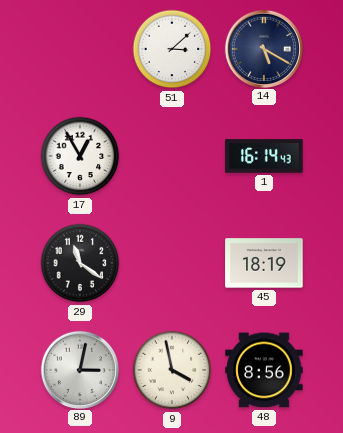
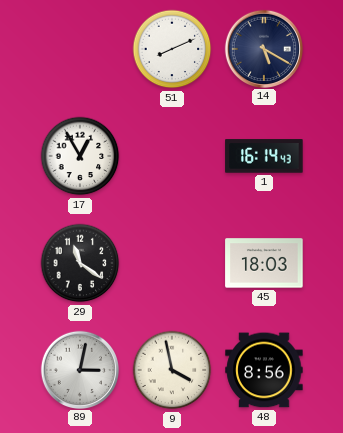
51: 3:08 -> 8:11
45: 18:19 -> 18:03
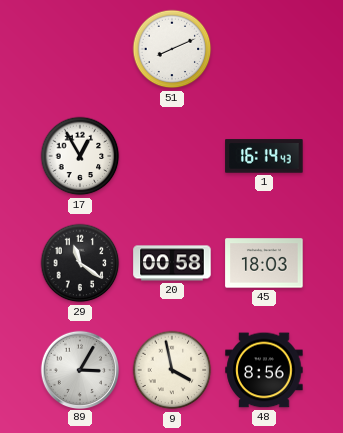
14: 5:20 -> none
20: none -> 00:58
89: 3:02 -> 3:05
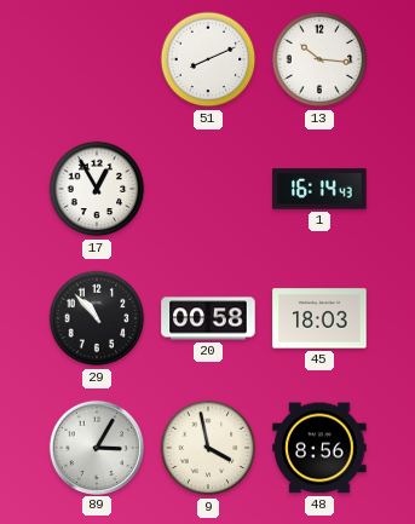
13: none -> 10:16
29: 11:21 -> 10:53
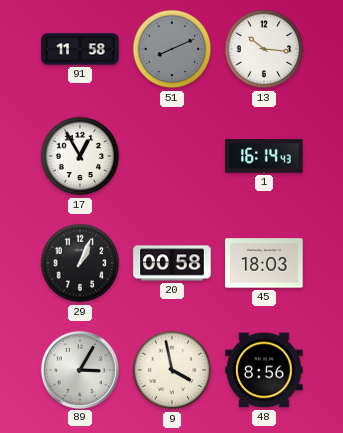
91: none -> 11:58
51 dial: white -> grey
29: 10:53 -> 1:04
